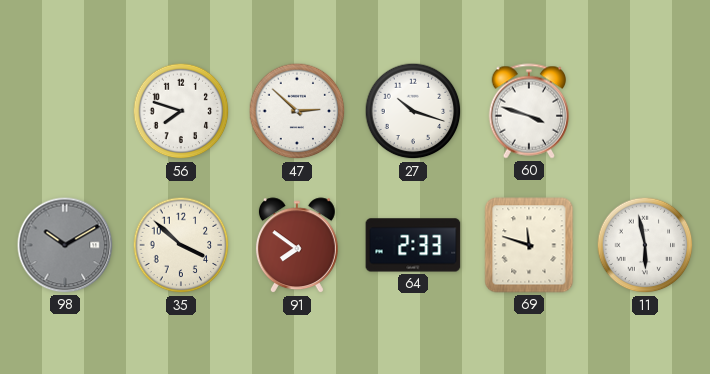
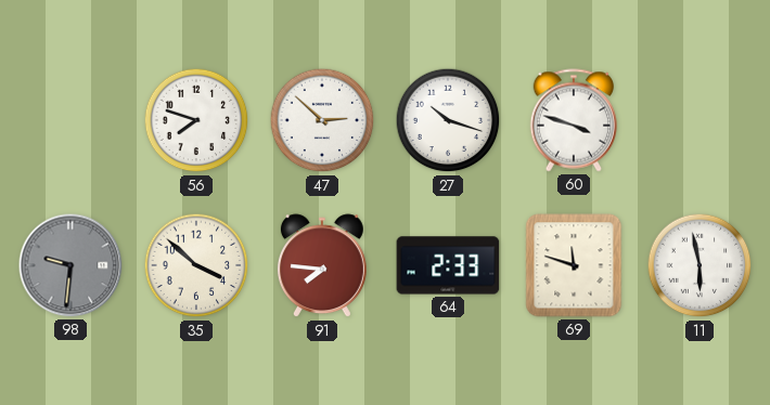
98: 10:10 -> 9:31
91: 7:51 -> 7:46
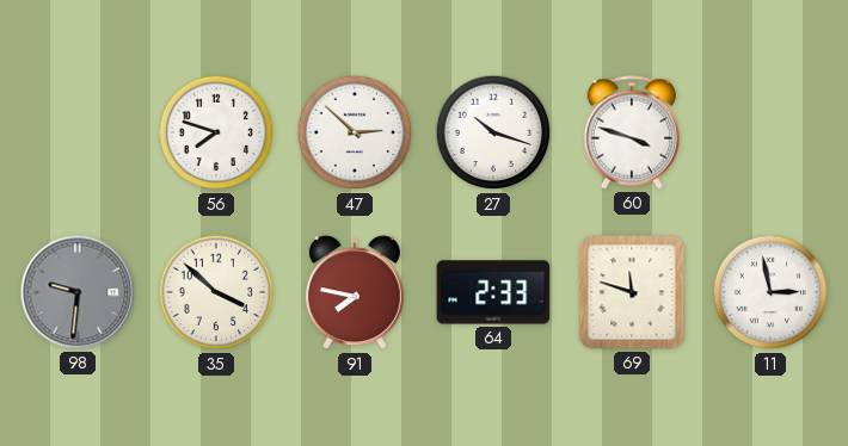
91: 7:46 -> 7:47
11: 5:58 -> 2:58
